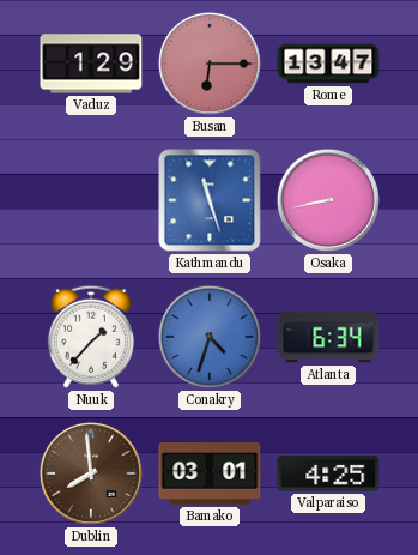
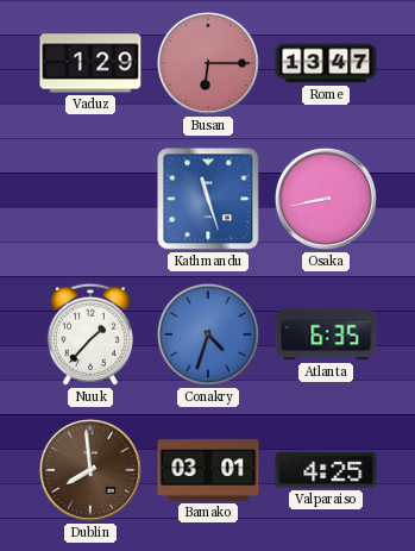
Atlanta: 6:34 -> 6:35
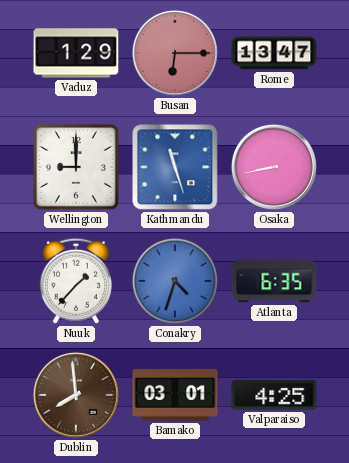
Wellington: none -> 9:00
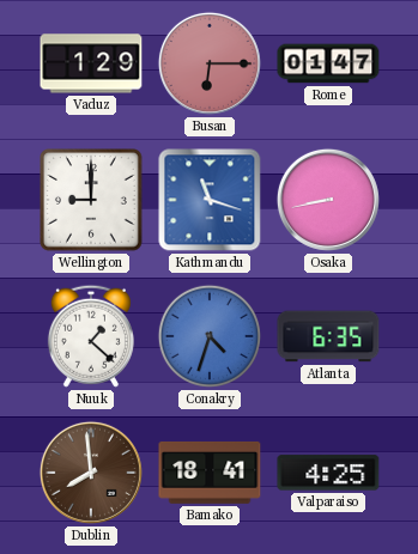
Rome: 13:47 -> 01:47
Kathmandu: 11:27 -> 11:18
Nuuk: 1:37 -> 1:22
Bamako: 03:01 -> 18:41
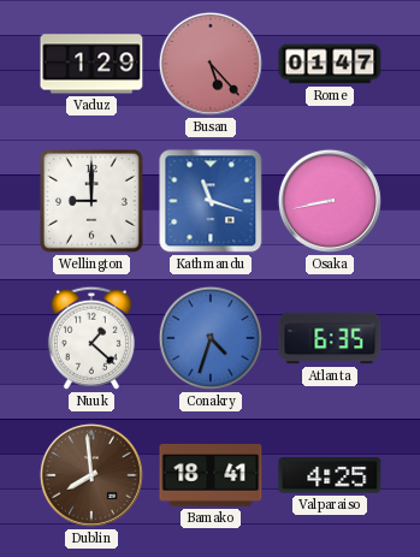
Busan: 6:15 -> 5:23
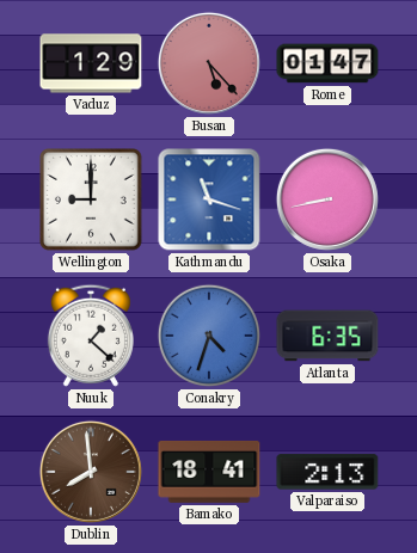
Valparaiso: 4:25 -> 2:13
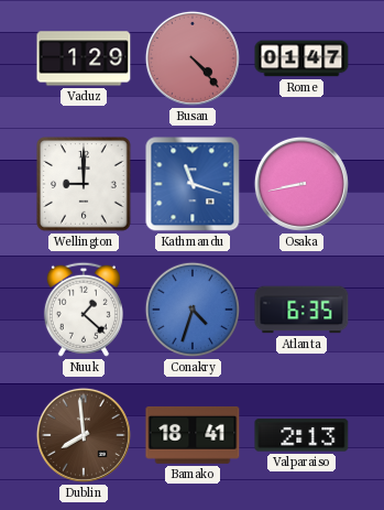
Busan: 5:23 -> 4:23
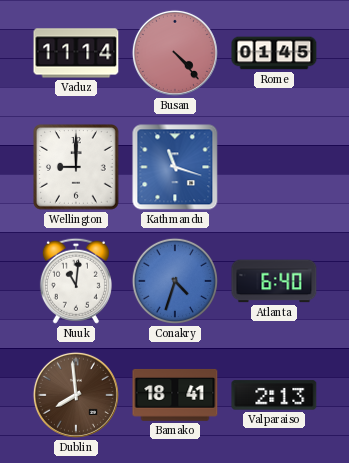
Vaduz: 1:29 -> 11:14
Rome: 01:47 -> 01:45
Osaka: 8:43 -> none
Nuuk: 1:22 -> 11:01
Atlanta: 6:35 -> 6:40
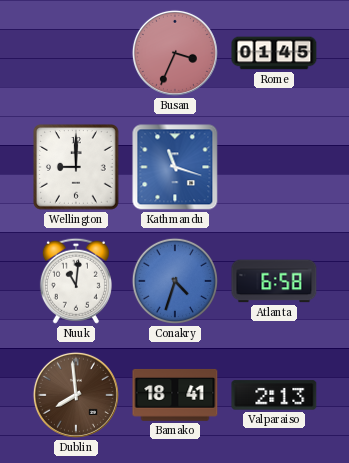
Vaduz: 11:14 -> none
Busan: 4:23 -> 3:34
Atlanta: 6:40 -> 6:58
